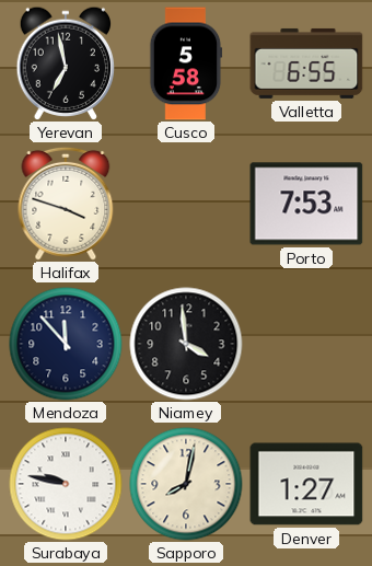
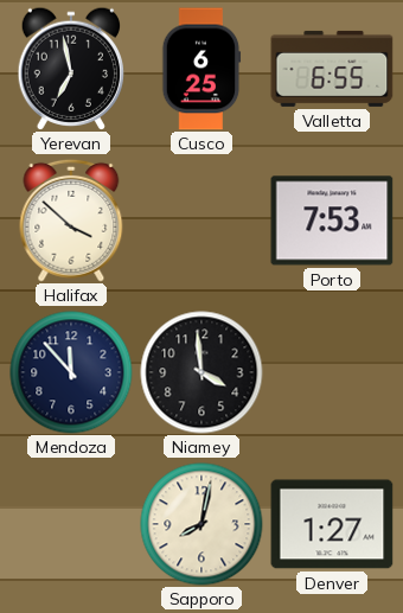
Cusco: 5:58 -> 6:25
Halifax: 3:48 -> 3:52
Surabaya: 9:47 -> none
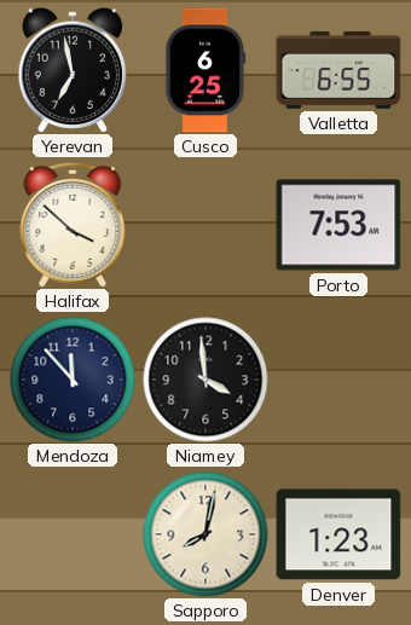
Denver: 1:27 -> 1:23
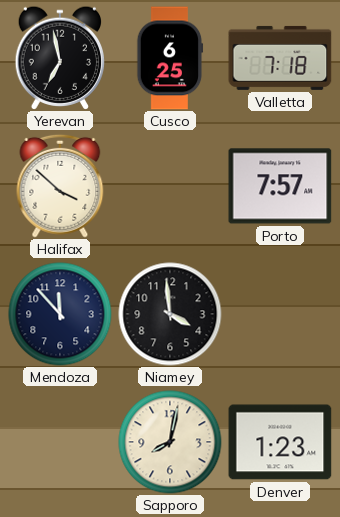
Valletta: 6:55 -> 7:18
Porto: 7:53 -> 7:57
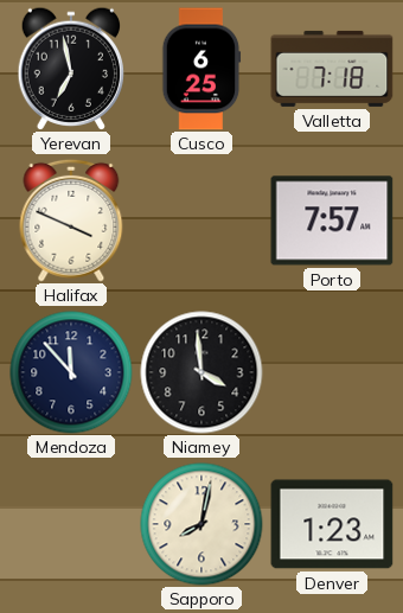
Halifax: 3:52 -> 3:49
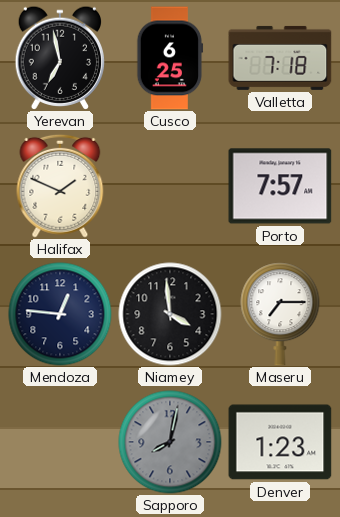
Halifax: 3:49 -> 1:49
Mendoza: 11:53 -> 12:46
Maseru: none -> 7:15
Sapporo dial: cream -> grey
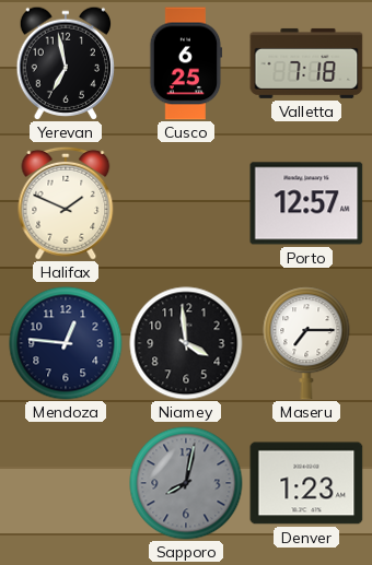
Porto: 7:57 -> 12:57
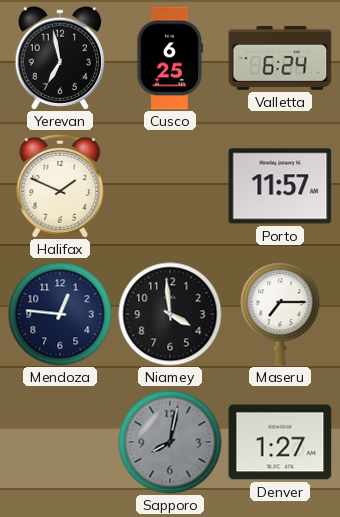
Valletta: 7:18 -> 6:24
Porto: 12:57 -> 11:57
Denver: 1:23 -> 1:27
